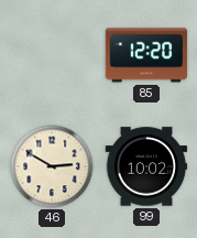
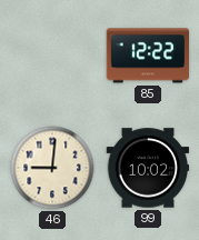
85: 12:20 -> 12:22
46: 2:50 -> 9:01
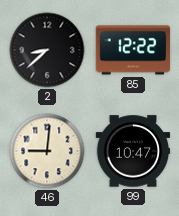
2: none -> 8:38
99: 10:02 -> 10:47
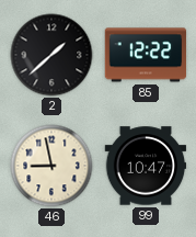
2: 8:38 -> 1:38
46: 9:01 -> 8:58
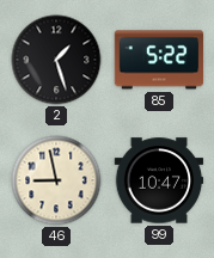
2: 1:38 -> 1:27
85: 12:22 -> 5:22
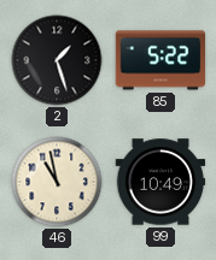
46: 8:58 -> 10:58
99: 10:47 -> 10:49
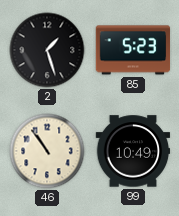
85: 5:22 -> 5:23
46: 10:58 -> 10:54
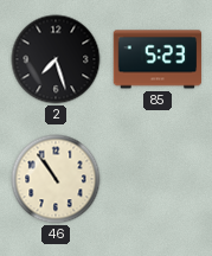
2: 1:27 -> 7:27
99: 10:49 -> none
